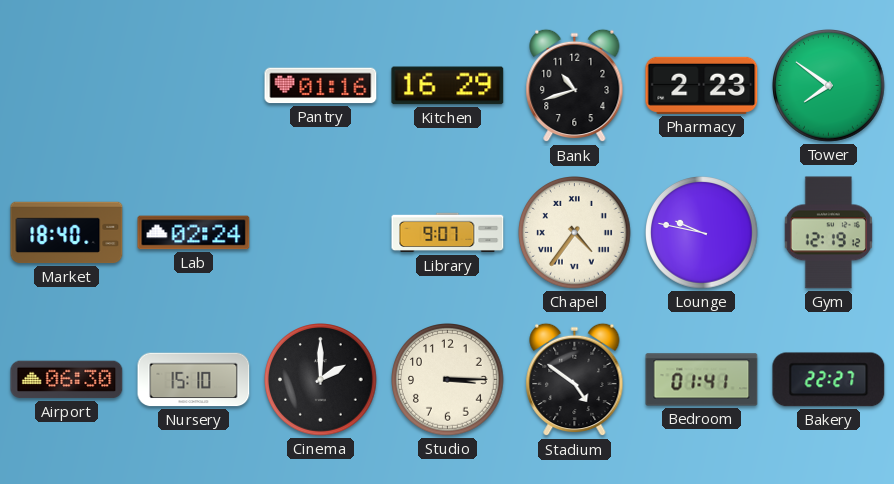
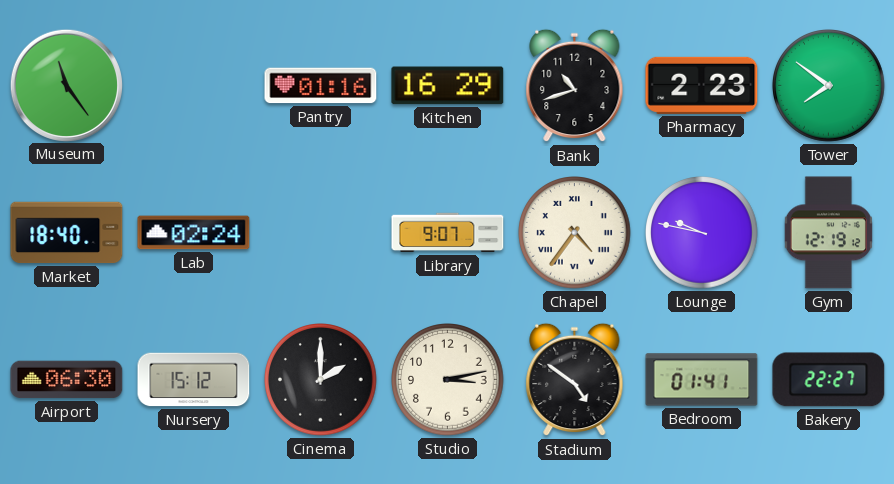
Museum: none -> 11:24
Nursery: 15:10 -> 15:12
Studio: 3:15 -> 3:13
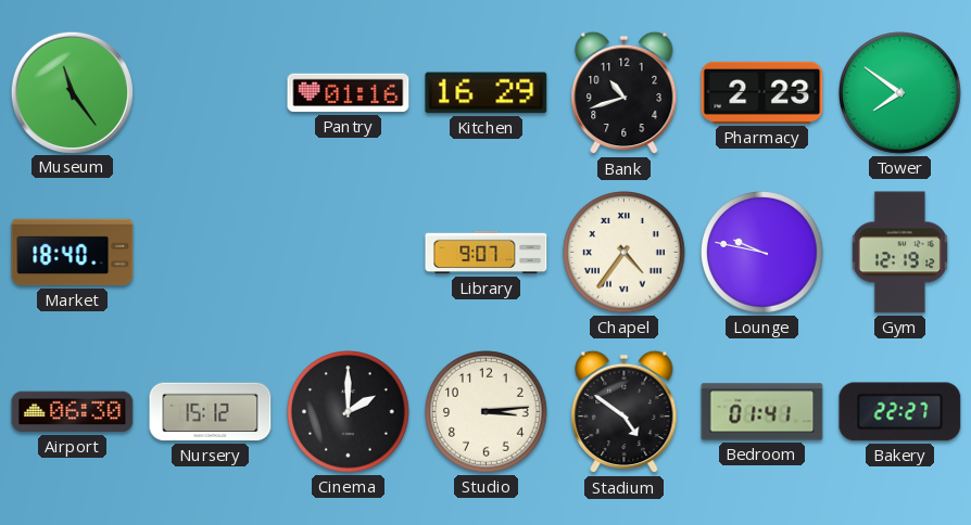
Lab: 02:24 -> none
Studio: 3:13 -> 3:14
